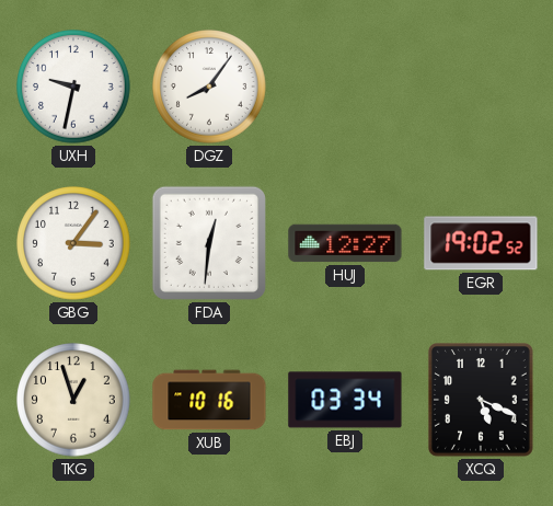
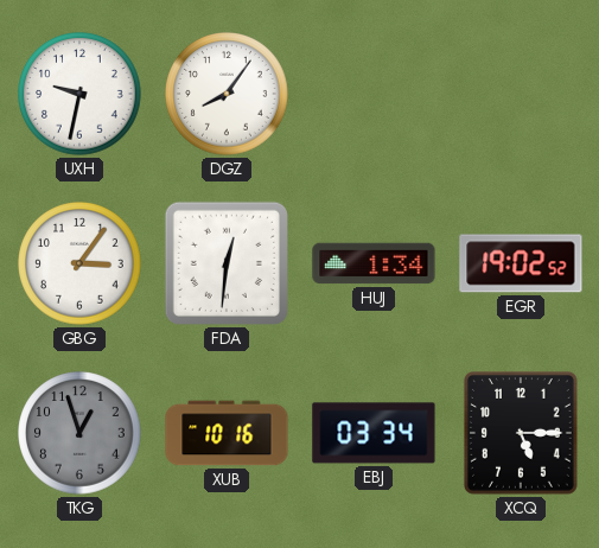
HUJ: 12:27 -> 1:34
TKG dial: cream -> grey
XCQ: 5:19 -> 5:15
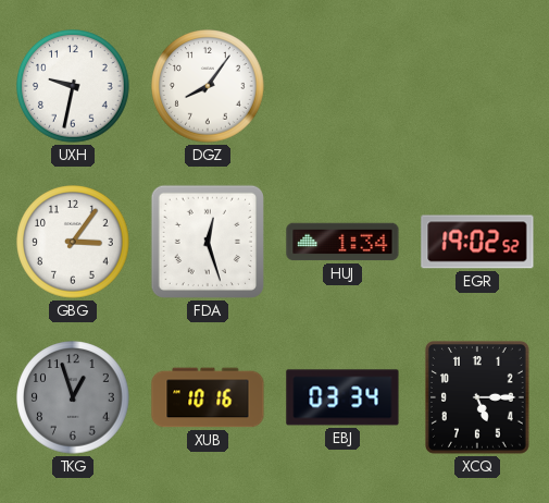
FDA: 12:31 -> 12:27
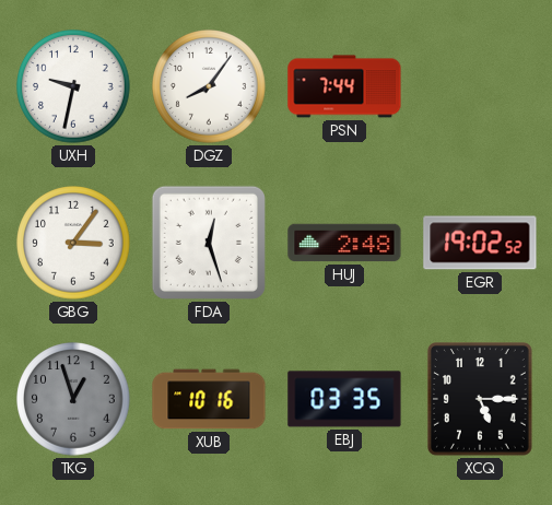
PSN: none -> 7:44
HUJ: 1:34 -> 2:48
EBJ: 03:34 -> 03:35
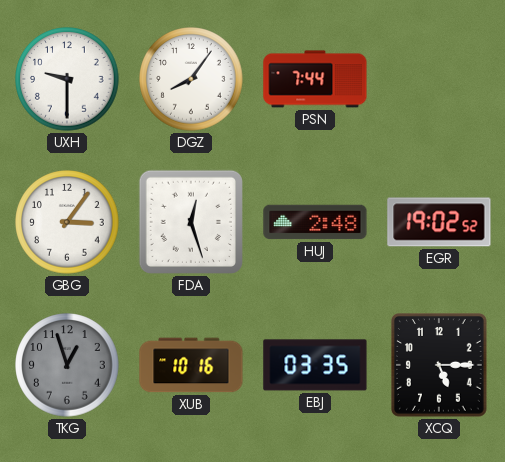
UXH: 9:32 -> 9:30
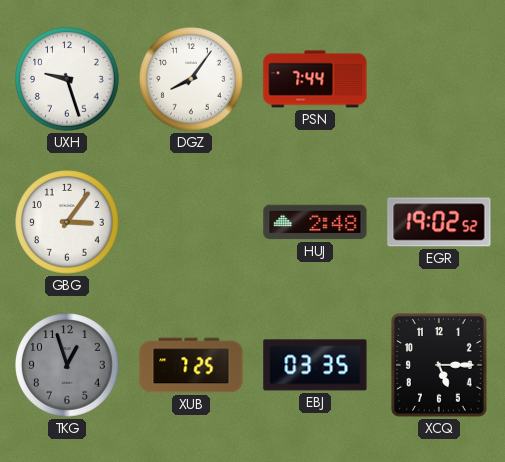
UXH: 9:30 -> 9:27
FDA: 12:27 -> none
XUB: 10:16 -> 7:25
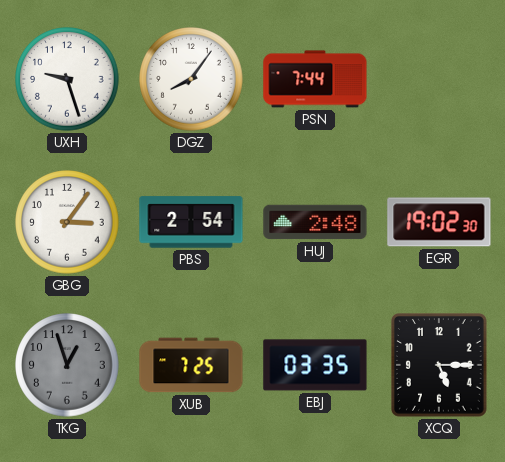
PBS: none -> 2:54
EGR: 19:02:52 -> 19:02:30
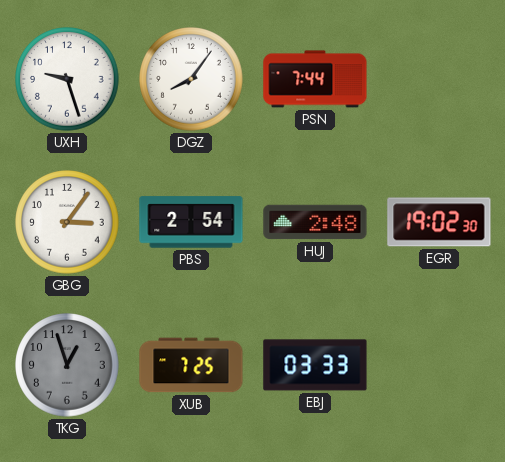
EBJ: 03:35 -> 03:33
XCQ: 5:15 -> none
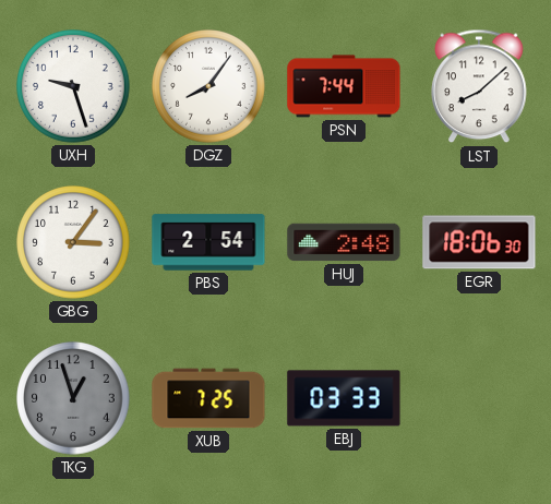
LST: none -> 8:08
EGR: 19:02 -> 18:06
